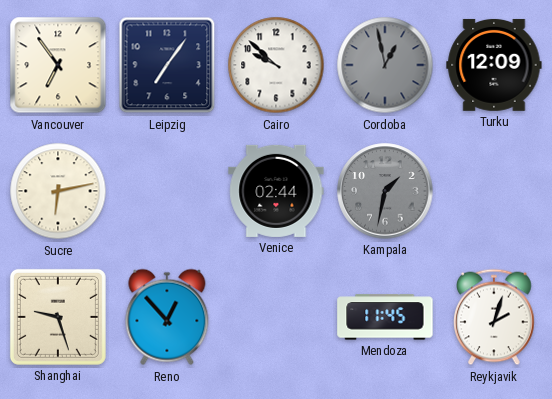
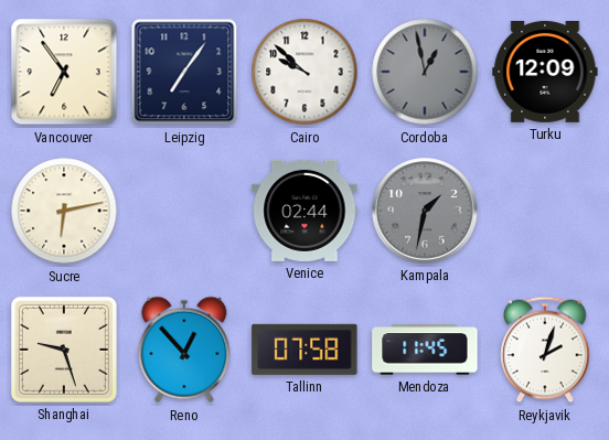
Tallinn: none -> 07:58
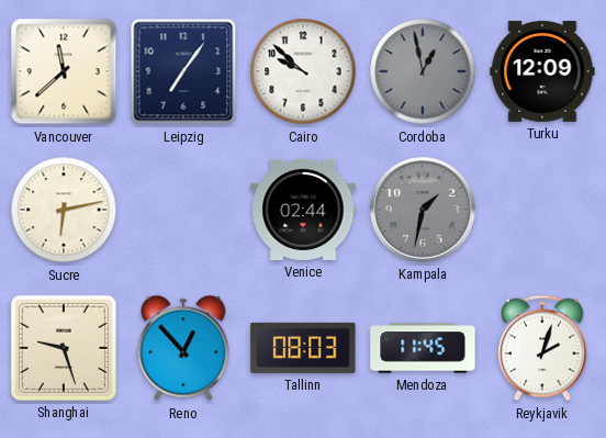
Vancouver: 6:54 -> 11:38
Tallinn: 07:58 -> 08:03
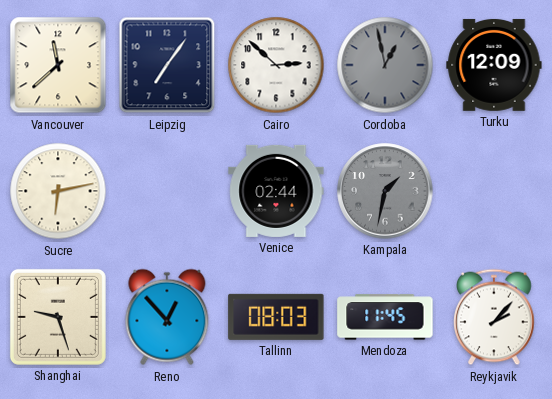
Cairo: 9:52 -> 2:52
Reykjavik: 2:03 -> 2:07
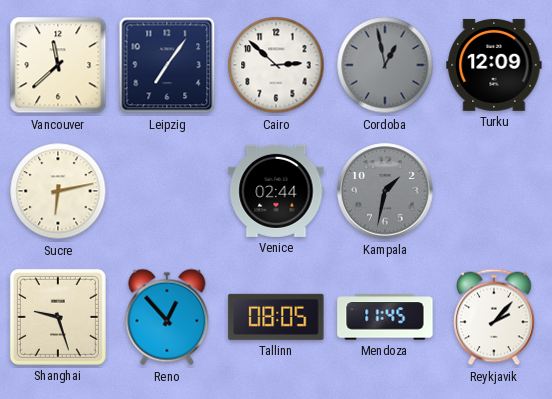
Tallinn: 08:03 -> 08:05
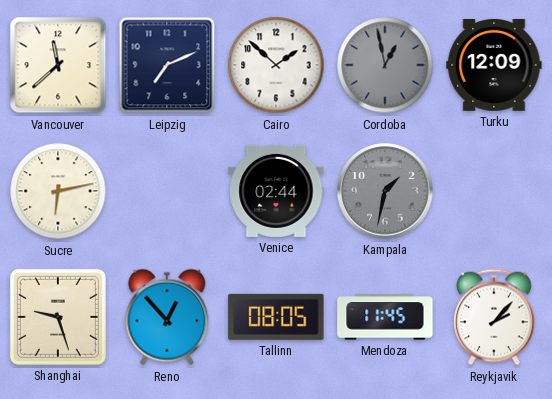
Leipzig: 7:06 -> 7:11
Cairo: 2:52 -> 1:52
